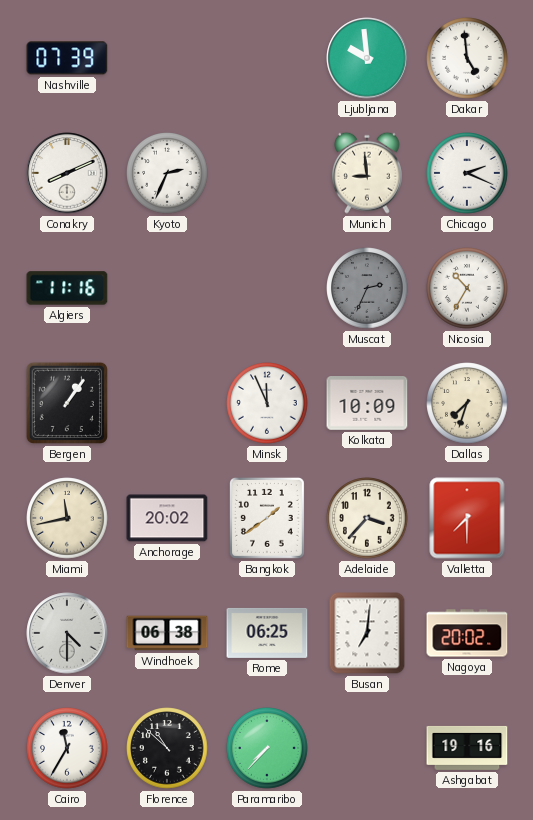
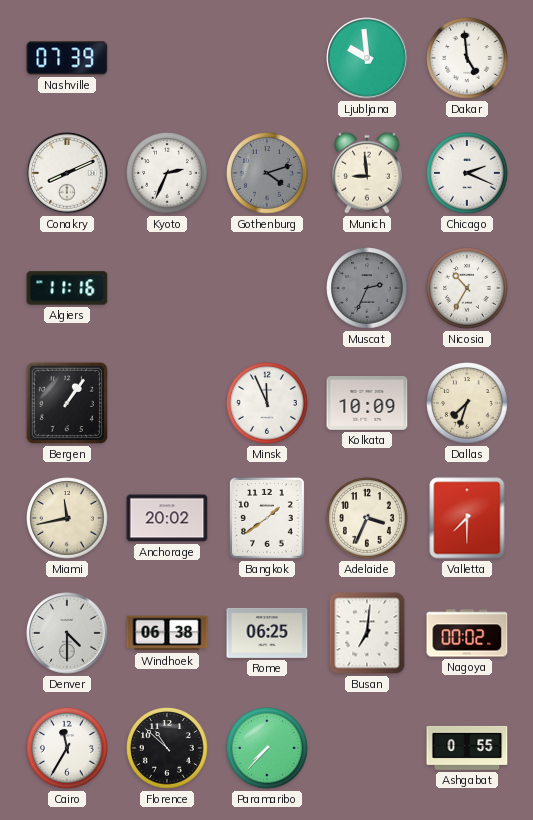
Gothenburg: none -> 4:12
Adelaide: 3:37 -> 3:34
Nagoya: 20:02 -> 00:02
Ashgabat: 19:16 -> 0:55
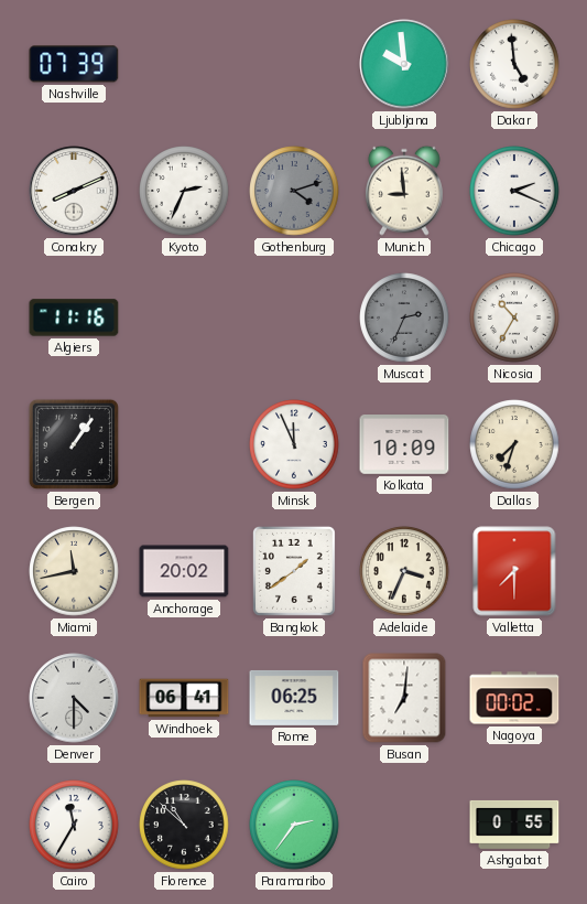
Windhoek: 06:38 -> 06:41
Paramaribo: 7:37 -> 2:36
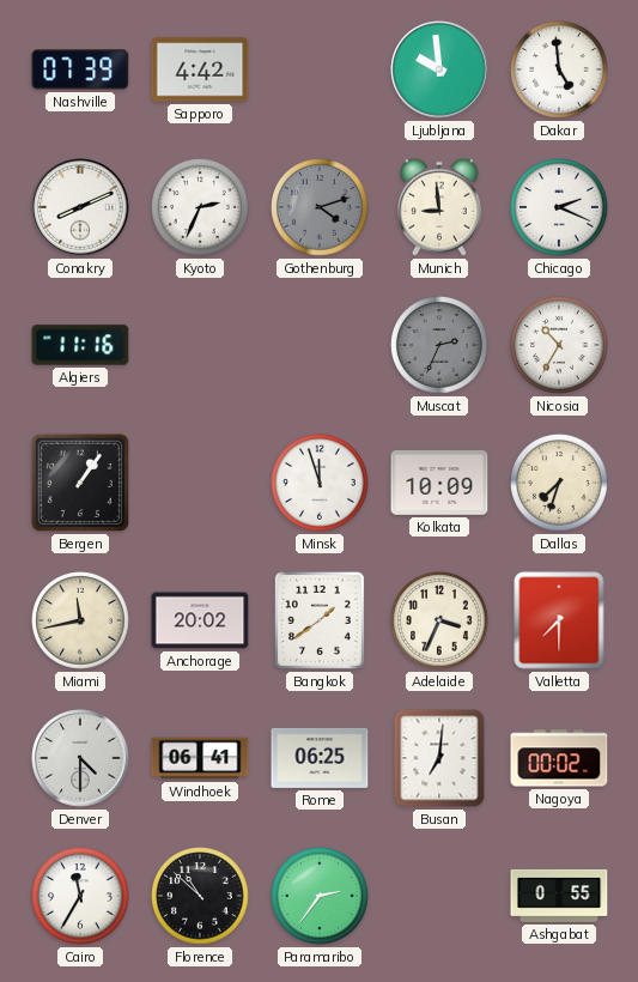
Sapporo: none -> 4:42
Minsk: 11:56 -> 11:57
